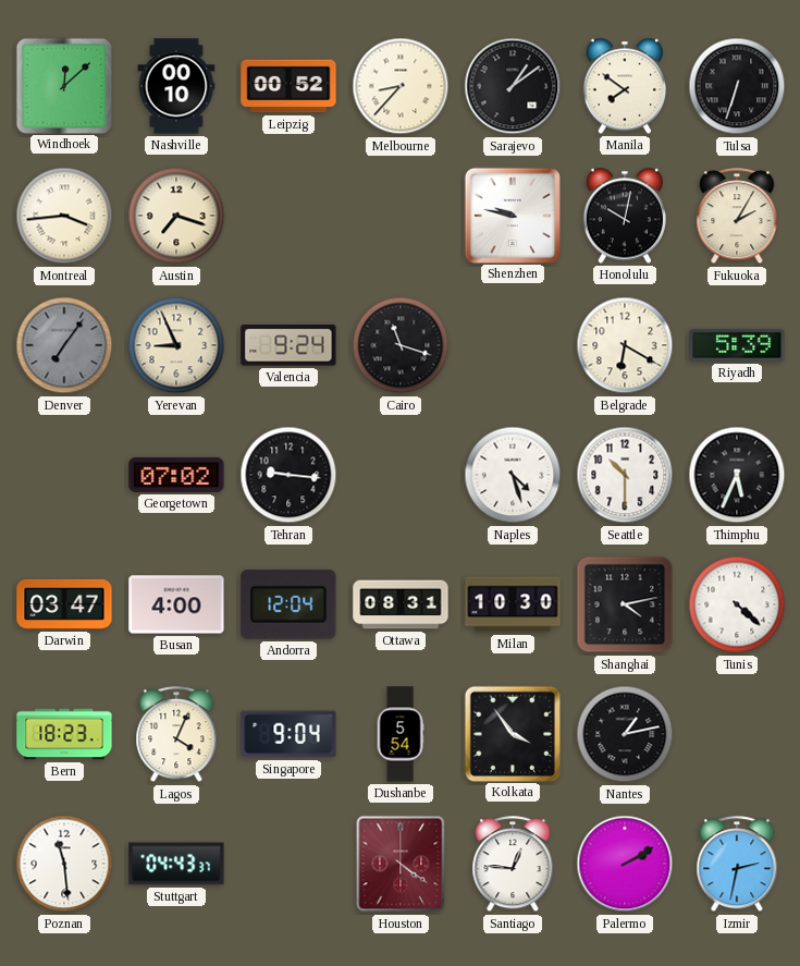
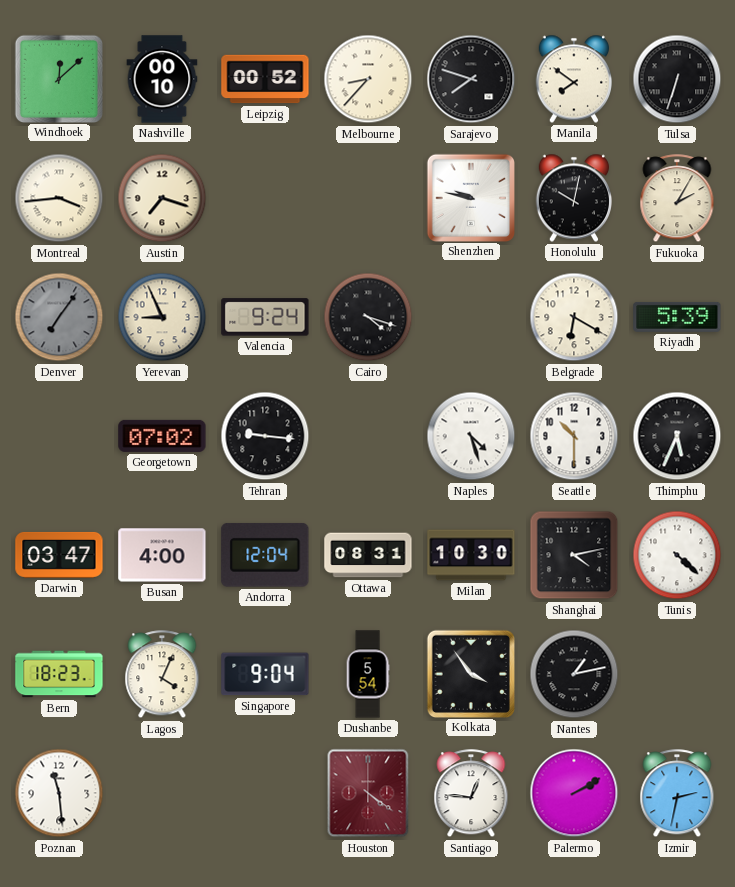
Sarajevo: 1:09 -> 7:48
Cairo: 11:18 -> 4:18
Stuttgart: 04:43 -> none
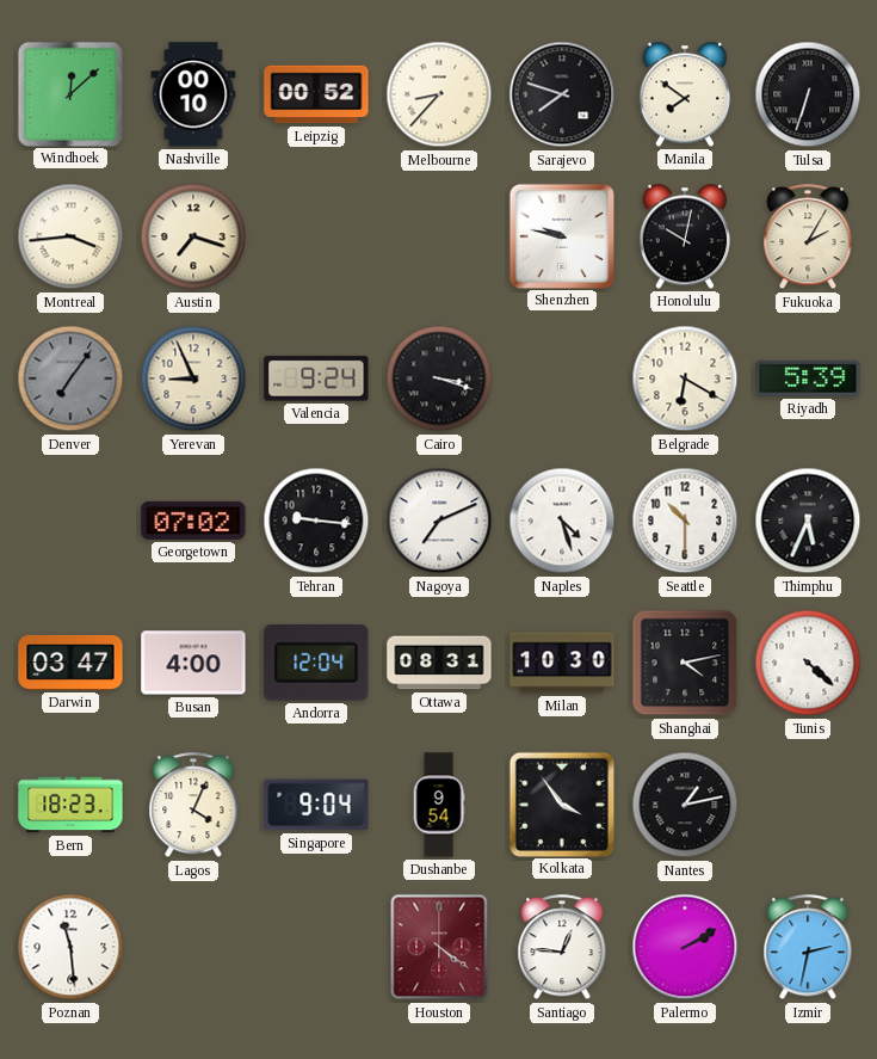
Cairo: 4:18 -> 3:18
Nagoya: none -> 7:11
Dushanbe: 5:54 -> 9:54
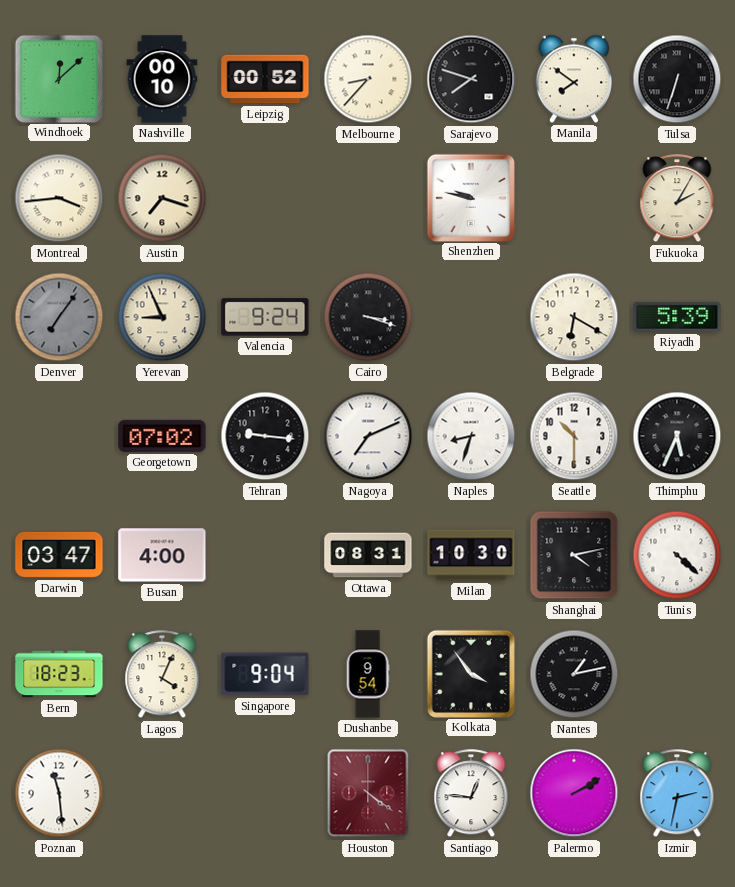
Honolulu: 10:02 -> none
Naples: 4:27 -> 8:33
Andorra: 12:04 -> none
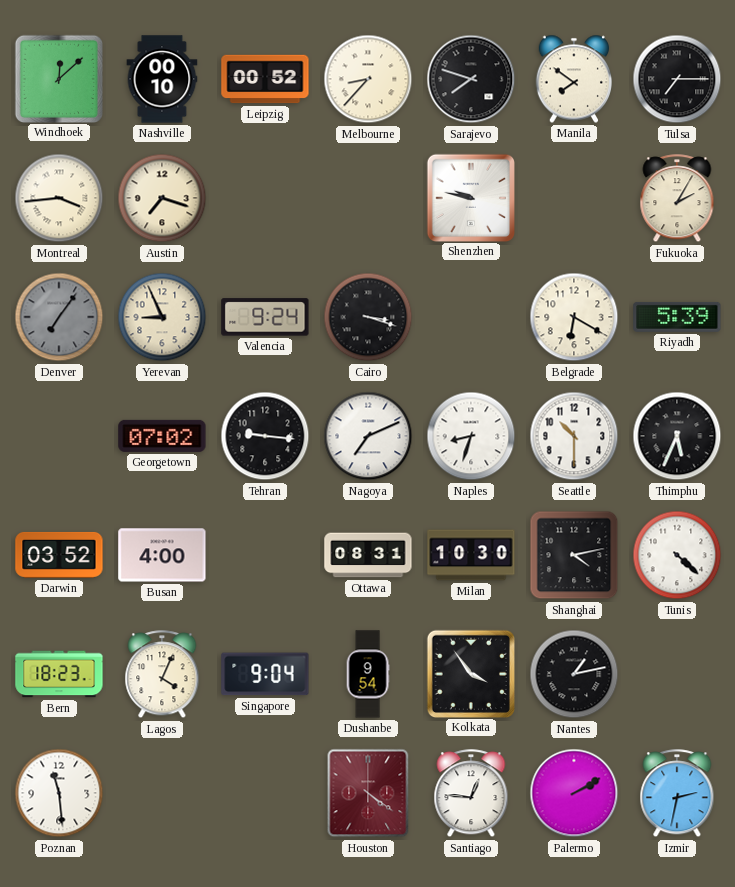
Tulsa: 6:33 -> 7:15
Darwin: 03:47 -> 03:52
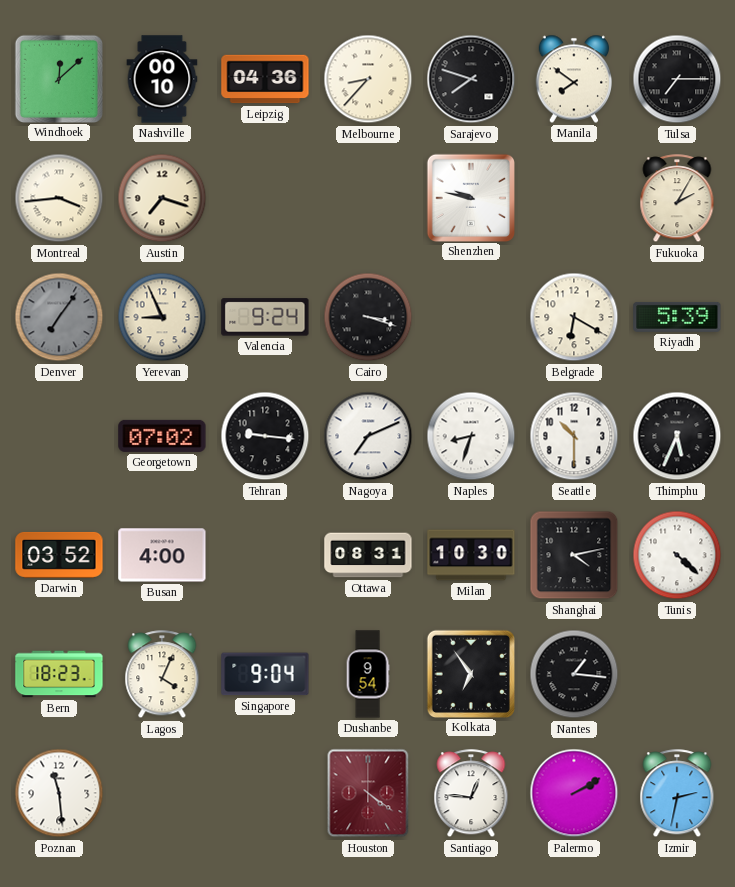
Leipzig: 00:52 -> 04:36
Kolkata: 3:54 -> 6:54
Nantes: 1:13 -> 1:16
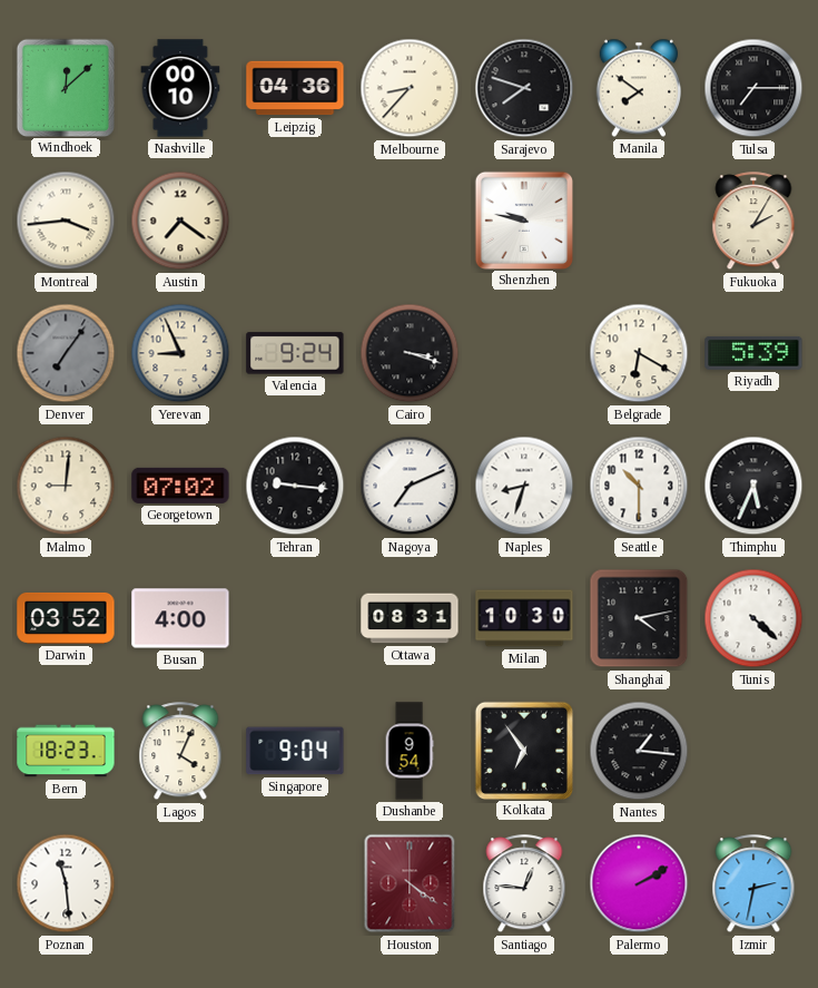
Austin: 7:18 -> 7:21
Malmo: none -> 9:01
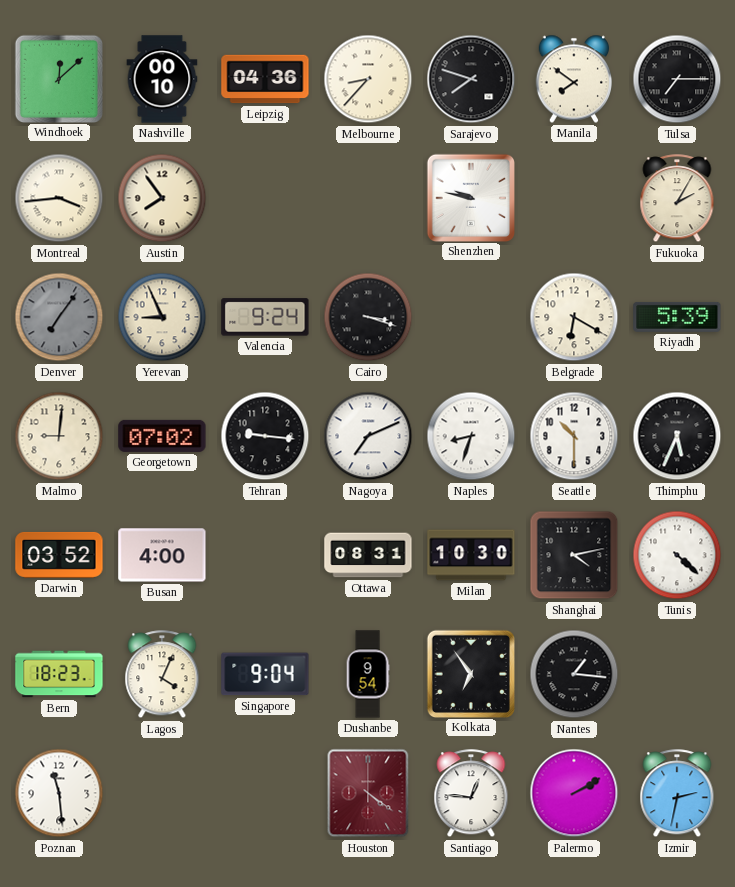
Austin: 7:21 -> 7:54
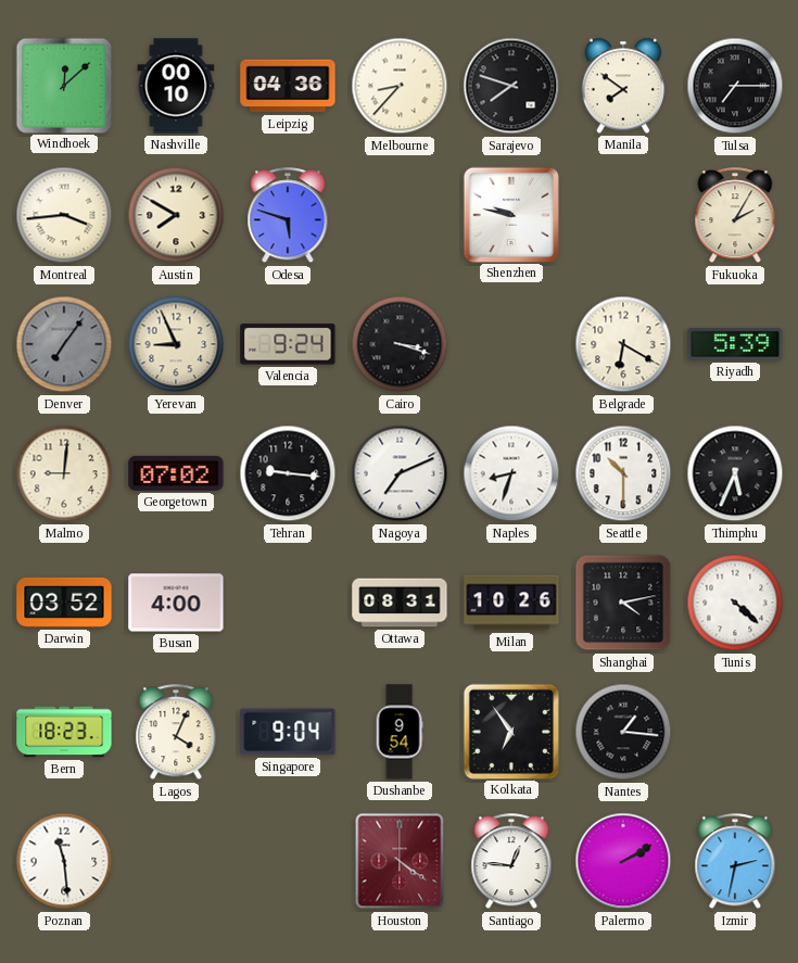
Austin: 7:54 -> 7:50
Odesa: none -> 5:48
Milan: 10:30 -> 10:26
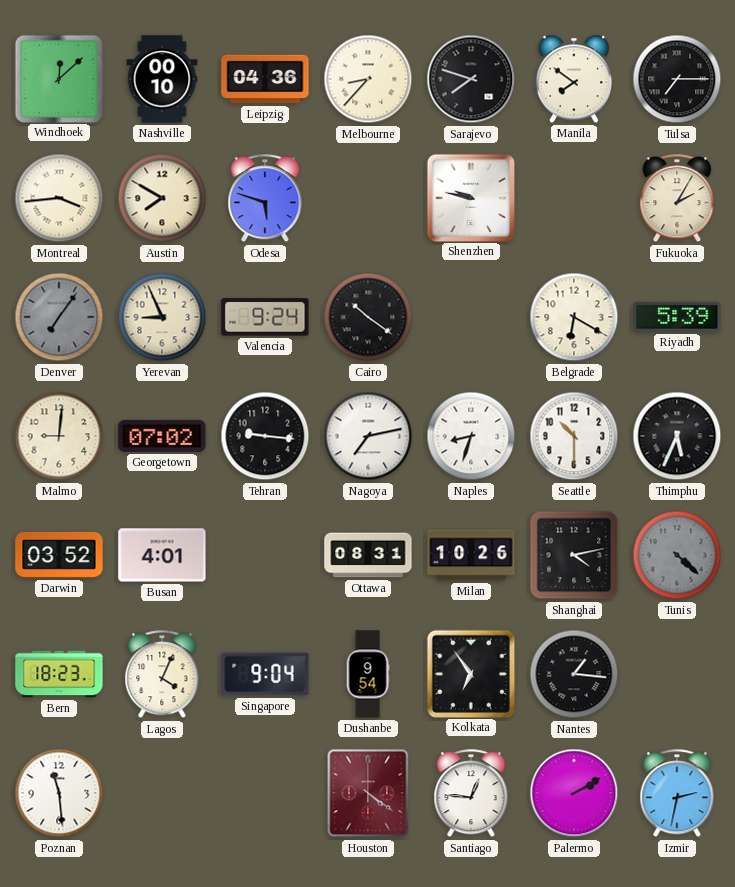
Cairo: 3:18 -> 10:21
Nagoya: 7:11 -> 7:13
Busan: 4:00 -> 4:01
Tunis dial: white -> grey
